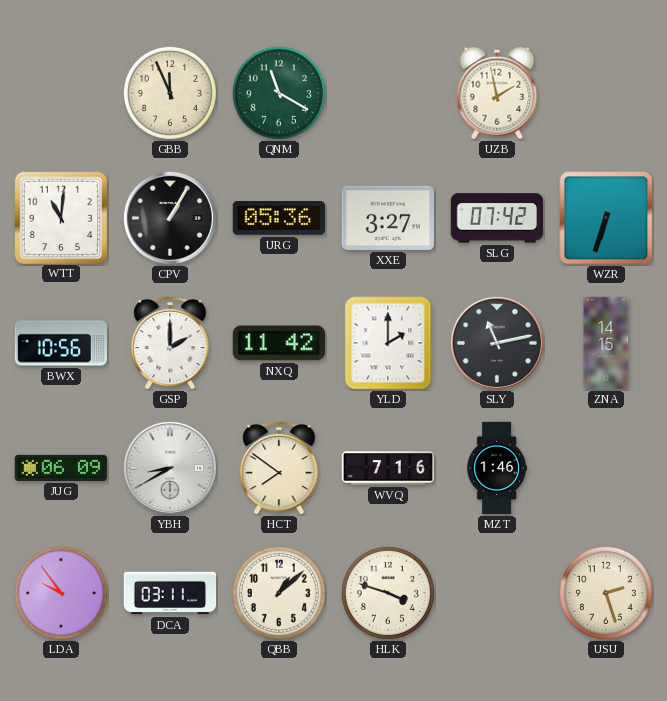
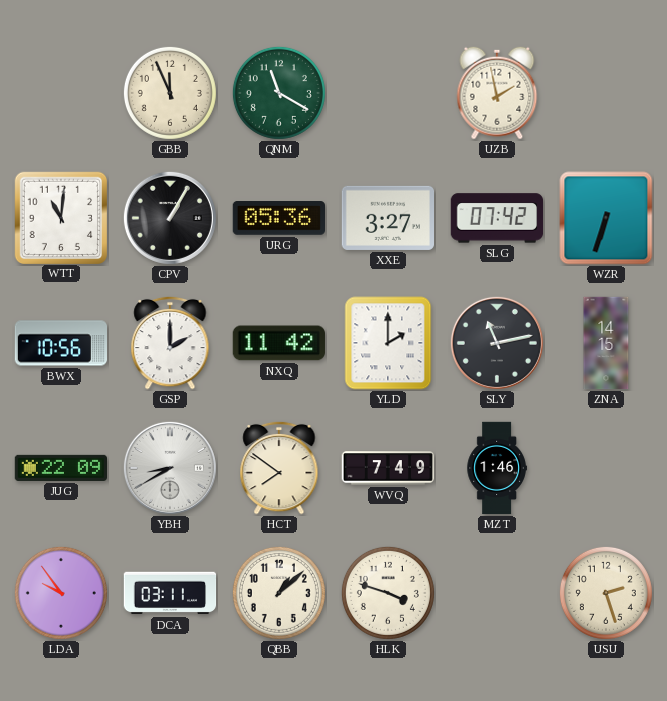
JUG: 06:09 -> 22:09
WVQ: 7:16 -> 7:49
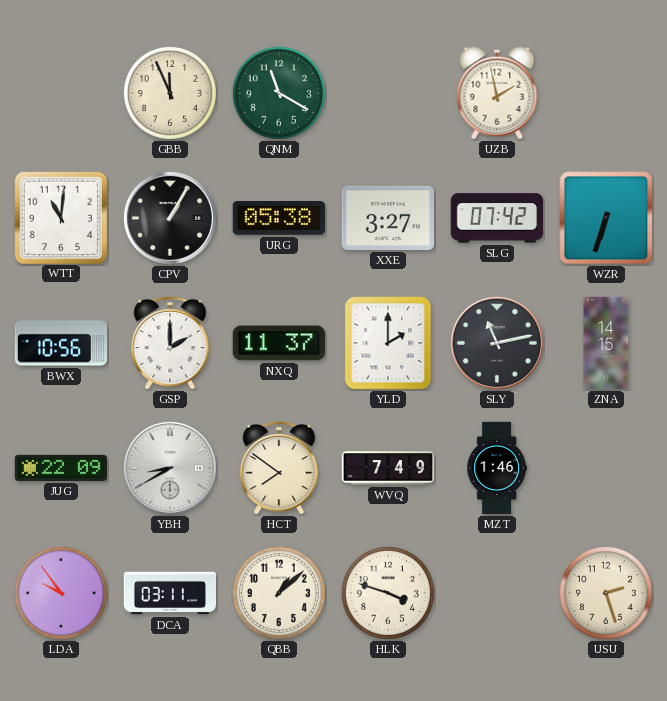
URG: 05:36 -> 05:38
NXQ: 11:42 -> 11:37
